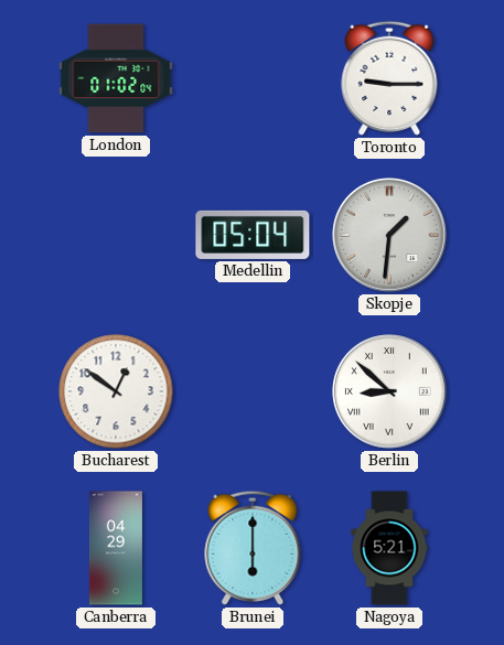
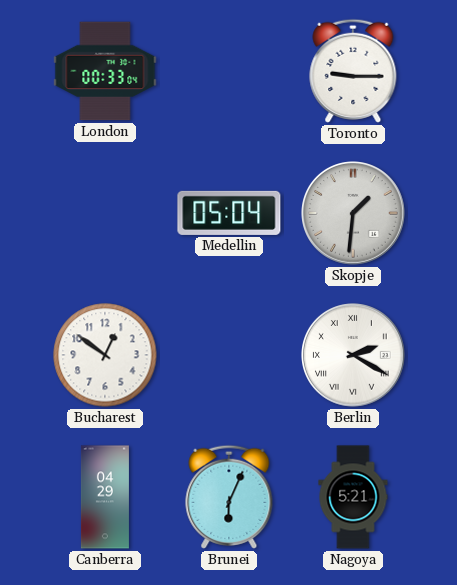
London: 01:02 -> 00:33
Berlin: 8:52 -> 2:20
Brunei: 6:00 -> 6:04
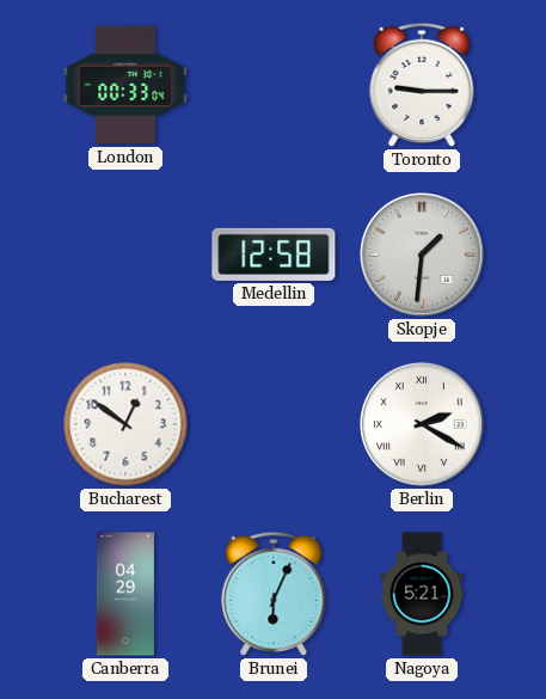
Medellin: 05:04 -> 12:58
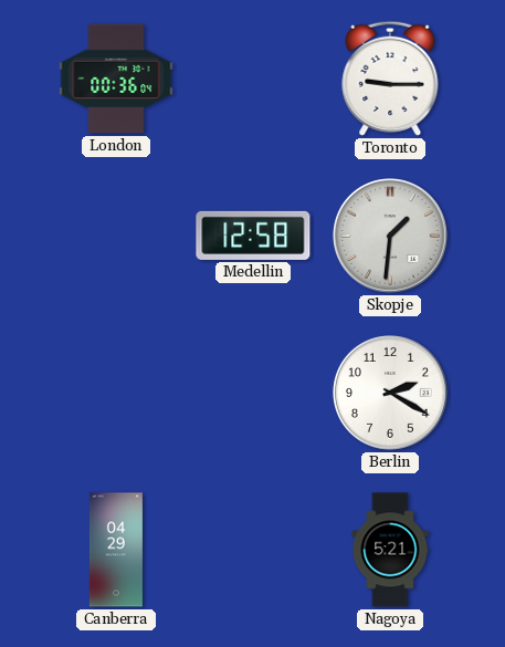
London: 00:33 -> 00:36
Bucharest: 12:51 -> none
Berlin numerals: Roman -> Arabic
Brunei: 6:04 -> none
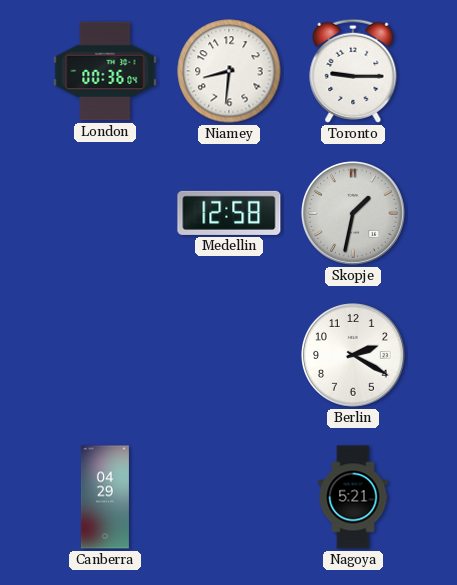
Niamey: none -> 8:31
Skopje: 1:31 -> 1:32
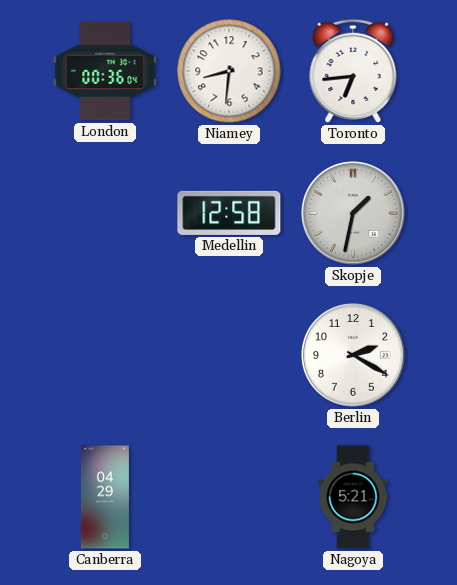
Toronto: 9:15 -> 6:44
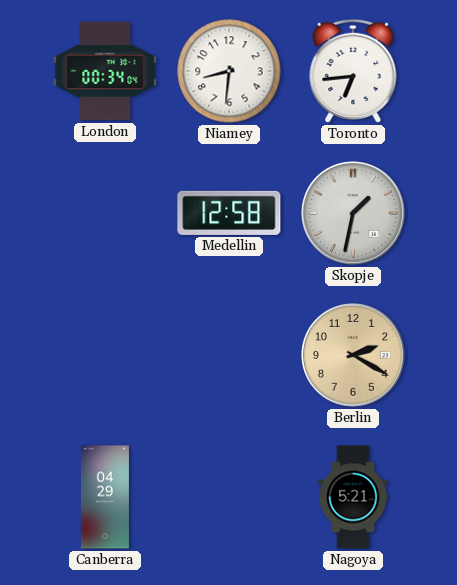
London: 00:36 -> 00:34
Berlin dial: white -> champagne
